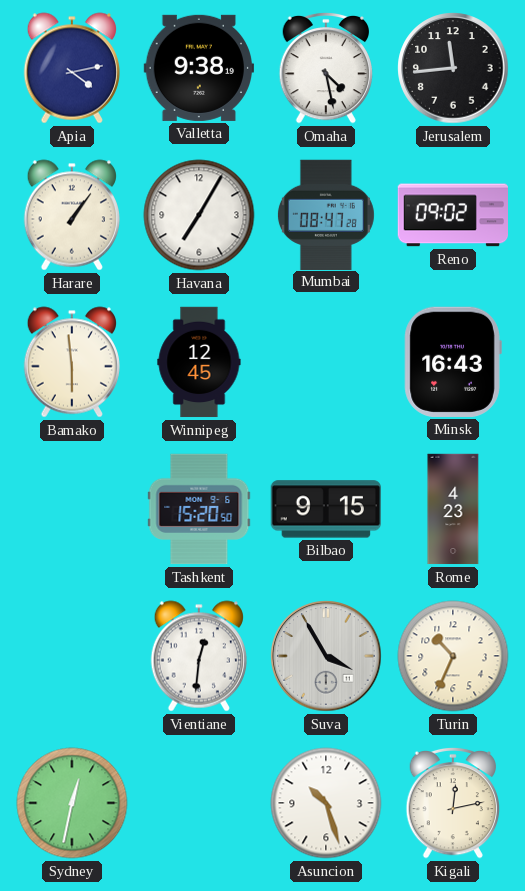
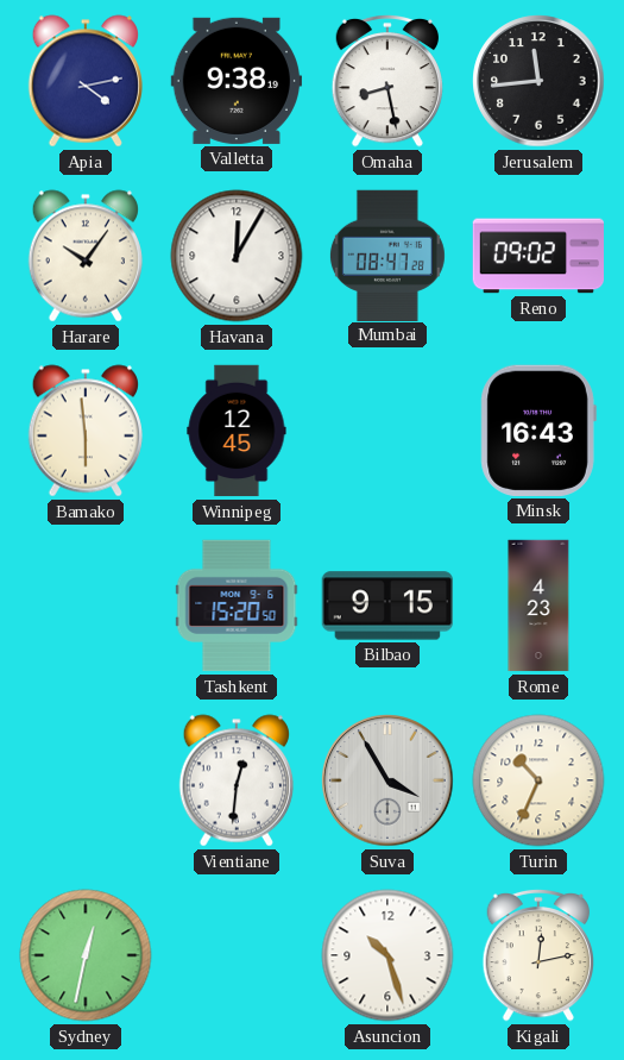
Omaha: 4:28 -> 8:28
Harare: 1:06 -> 10:06
Havana: 7:05 -> 12:05
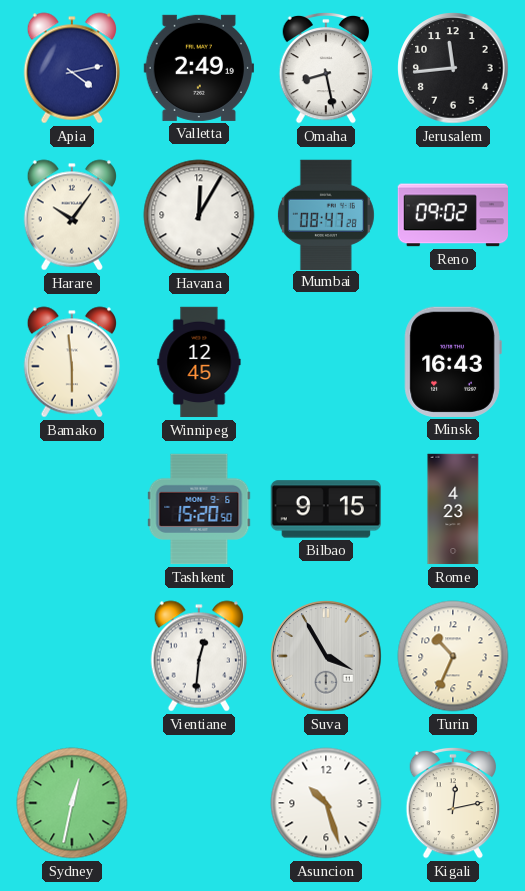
Valletta: 9:38 -> 2:49
